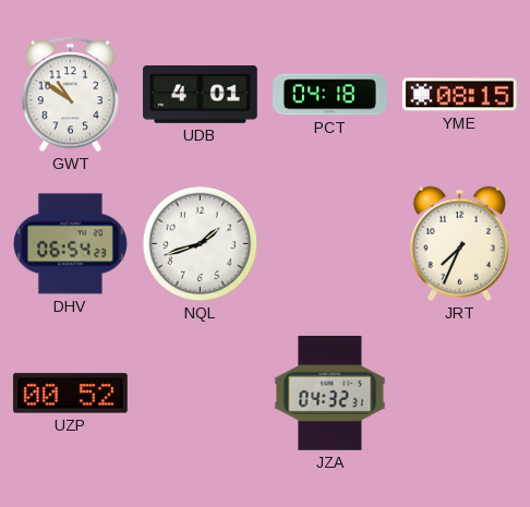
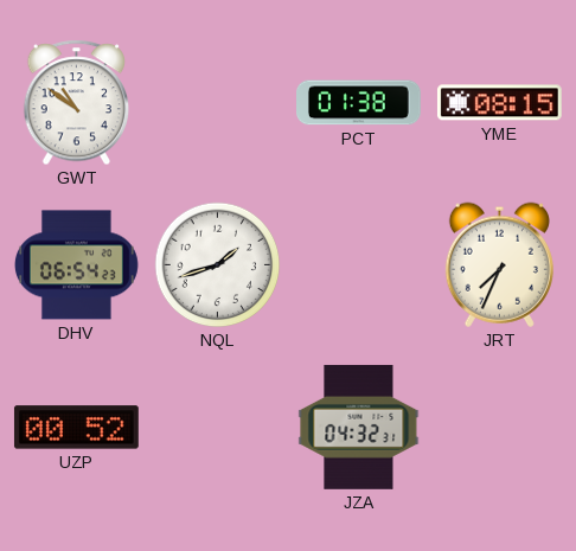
UDB: 4:01 -> none
PCT: 04:18 -> 01:38
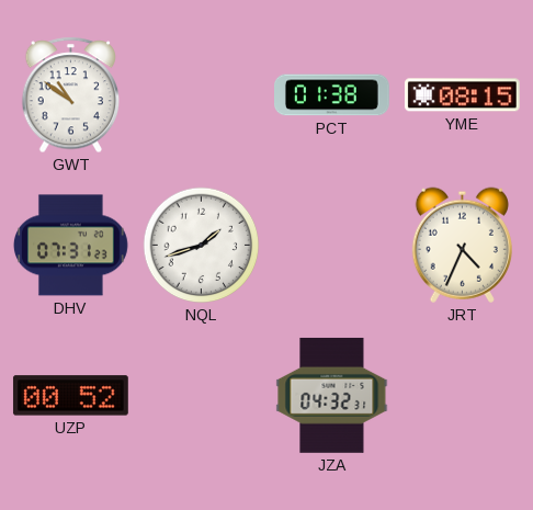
DHV: 06:54 -> 07:31
JRT: 7:34 -> 4:34
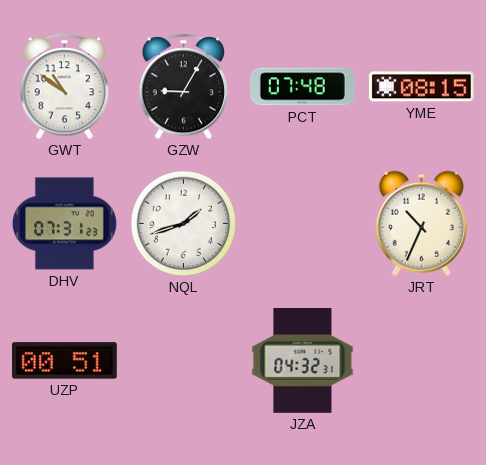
GZW: none -> 9:05
PCT: 01:38 -> 07:48
JRT: 4:34 -> 10:34
UZP: 00:52 -> 00:51
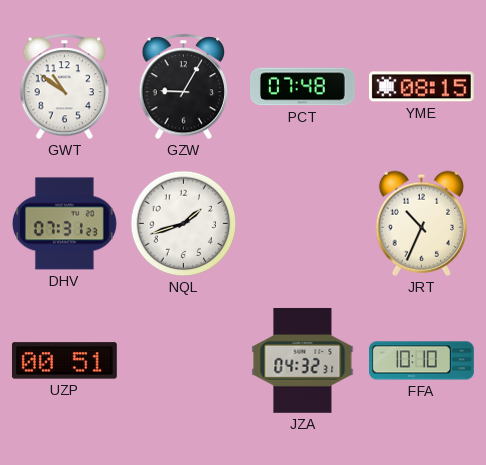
FFA: none -> 10:10
